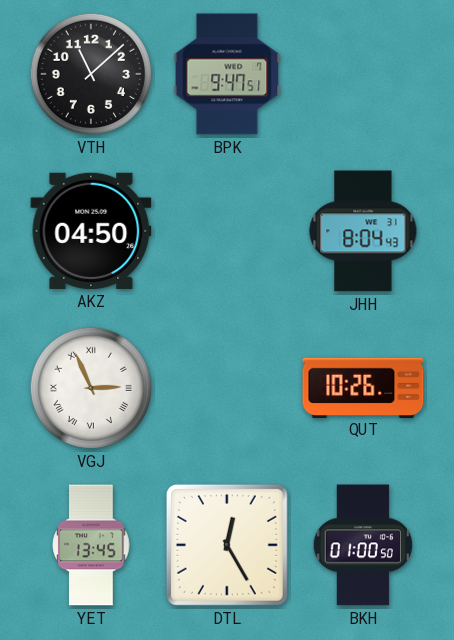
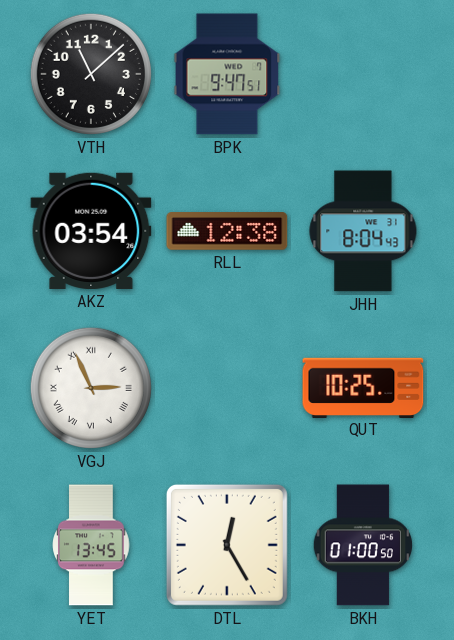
AKZ: 04:50 -> 03:54
RLL: none -> 12:38
QUT: 10:26 -> 10:25
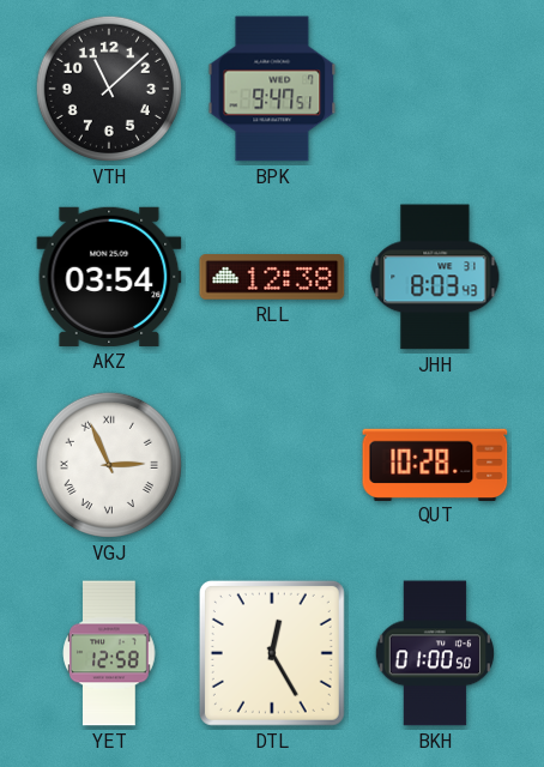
JHH: 8:04 -> 8:03
QUT: 10:25 -> 10:28
YET: 13:45 -> 12:58
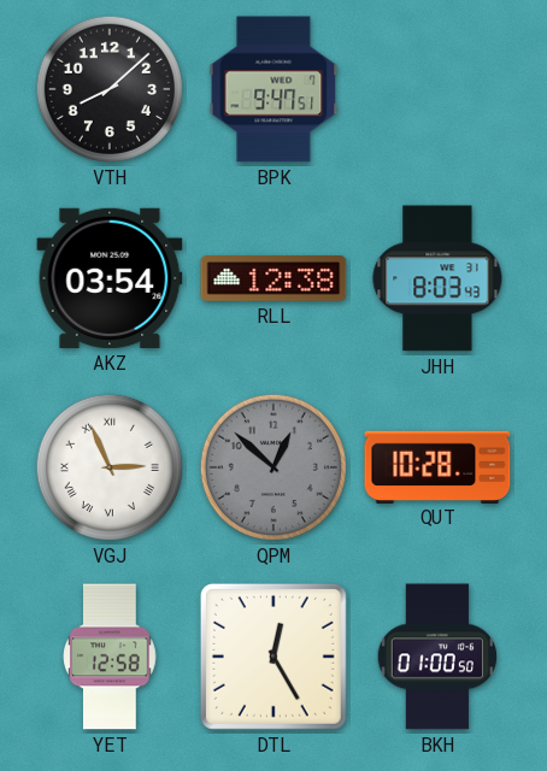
VTH: 11:08 -> 8:08
QPM: none -> 12:52
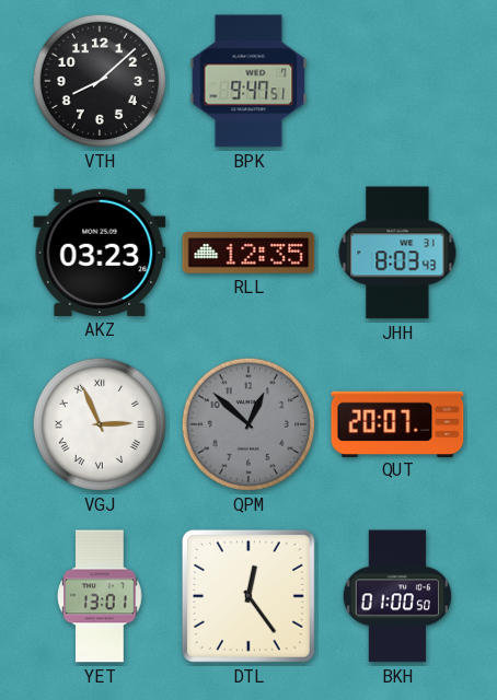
AKZ: 03:54 -> 03:23
RLL: 12:38 -> 12:35
QUT: 10:28 -> 20:07
YET: 12:58 -> 13:01
DTL: 12:25 -> 12:24
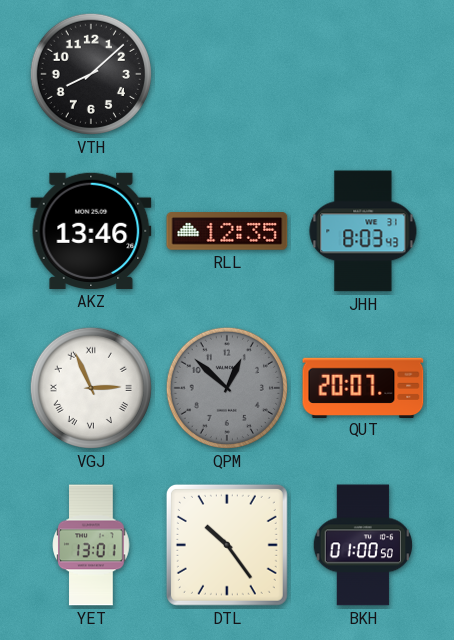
BPK: 9:47 -> none
AKZ: 03:23 -> 13:46
DTL: 12:24 -> 10:24
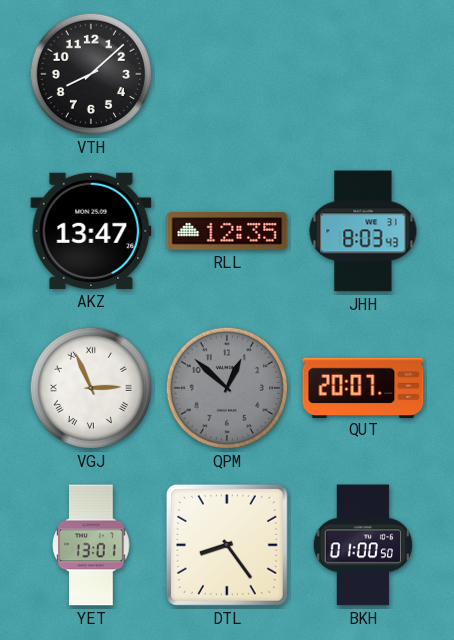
AKZ: 13:46 -> 13:47
DTL: 10:24 -> 8:24
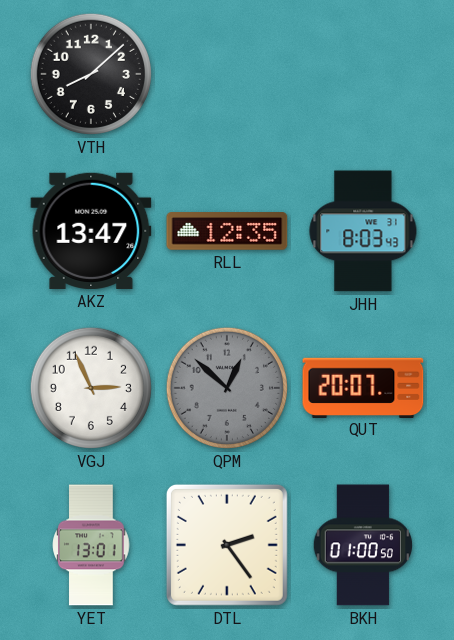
VGJ numerals: Roman -> Arabic
DTL: 8:24 -> 2:24
